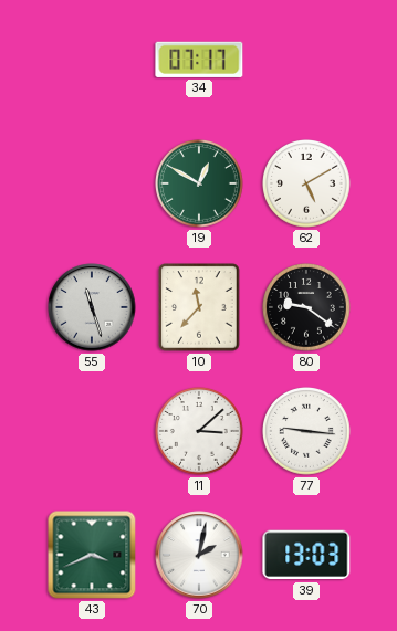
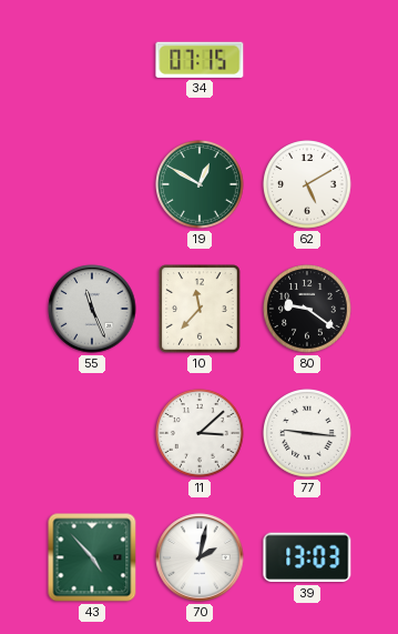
34: 07:17 -> 07:15
55: 11:27 -> 11:26
43: 3:41 -> 4:53
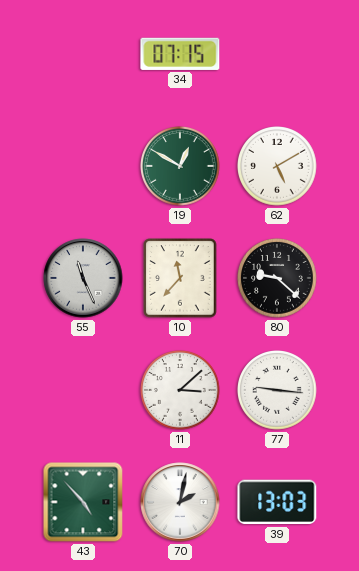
80: 9:21 -> 9:22
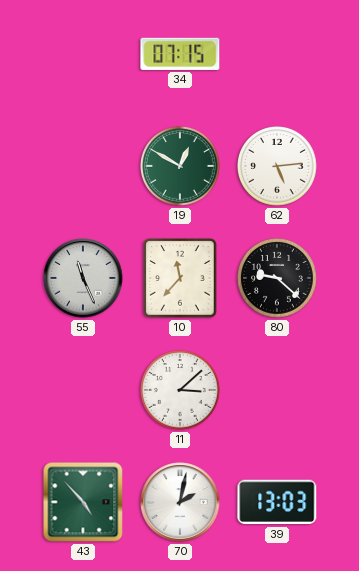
62: 5:10 -> 5:14
77: 9:16 -> none
